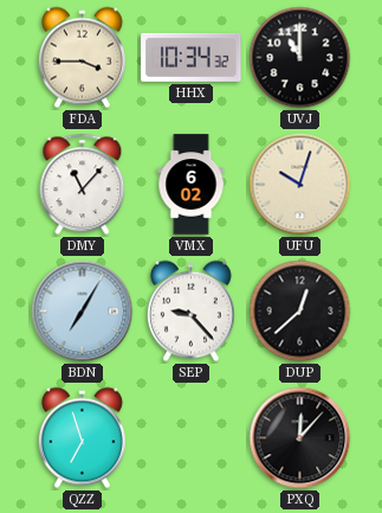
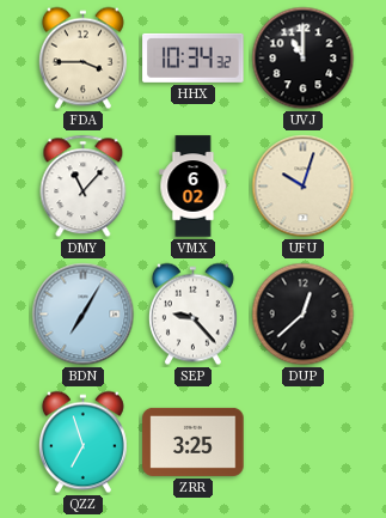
ZRR: none -> 3:25
PXQ: 12:07 -> none
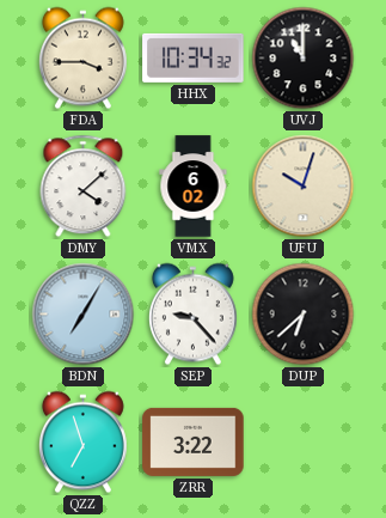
DMY: 11:07 -> 4:08
DUP: 12:38 -> 6:38
ZRR: 3:25 -> 3:22
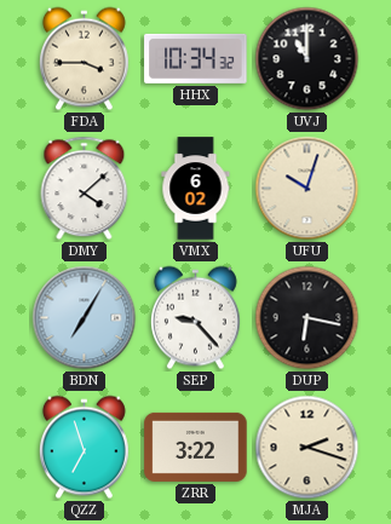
DUP: 6:38 -> 6:17
MJA: none -> 2:18
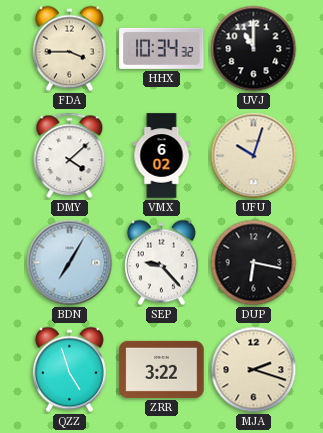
QZZ: 6:57 -> 4:57
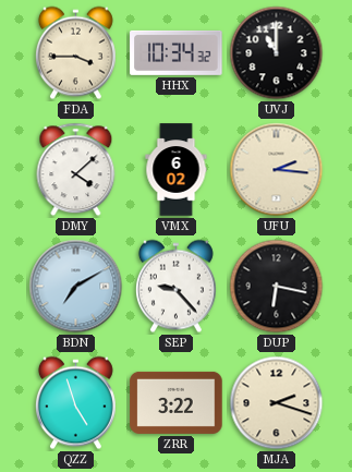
UFU: 10:03 -> 2:16
BDN: 7:05 -> 7:10
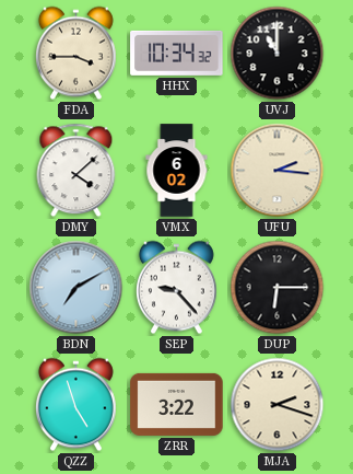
DUP: 6:17 -> 6:15
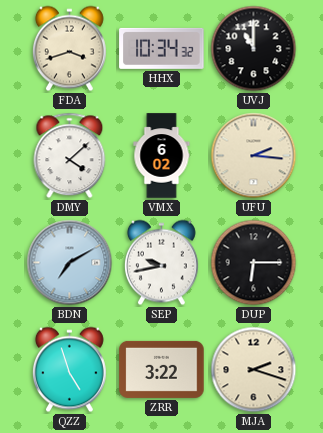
FDA: 3:45 -> 3:42
SEP: 9:23 -> 9:43
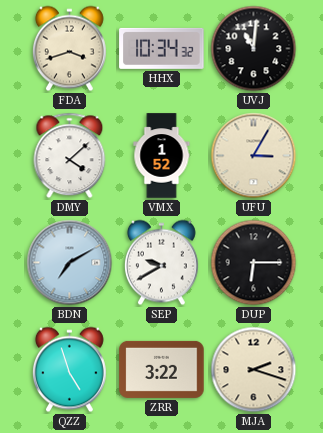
UVJ: 11:00 -> 11:01
VMX: 6:02 -> 1:52
UFU: 2:16 -> 3:05
SEP: 9:43 -> 9:40
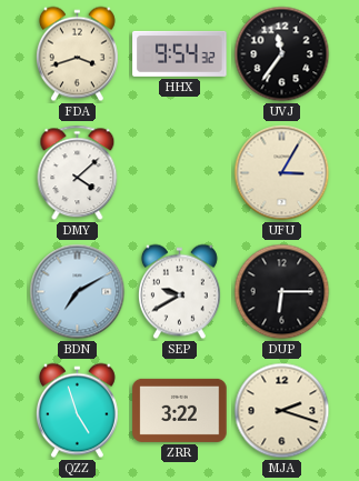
HHX: 10:34 -> 9:54
UVJ: 11:01 -> 11:36
VMX: 1:52 -> none
